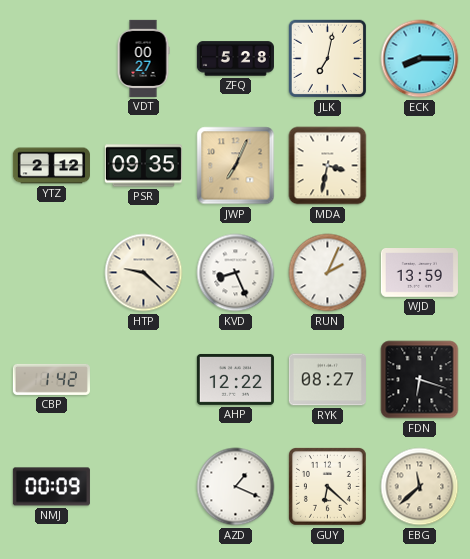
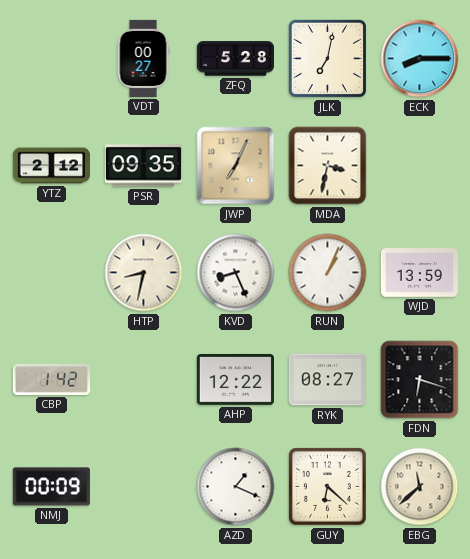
HTP: 9:22 -> 8:32
RUN: 2:04 -> 1:04
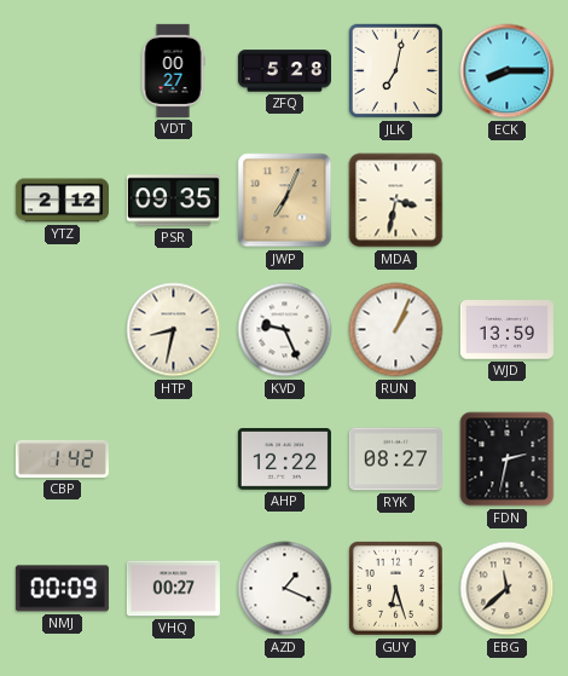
KVD: 8:26 -> 9:26
FDN: 6:18 -> 2:32
VHQ: none -> 00:27
GUY: 6:22 -> 6:27
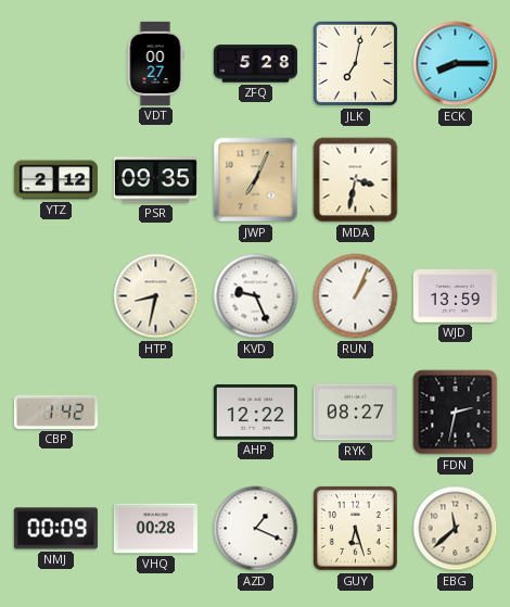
VHQ: 00:27 -> 00:28
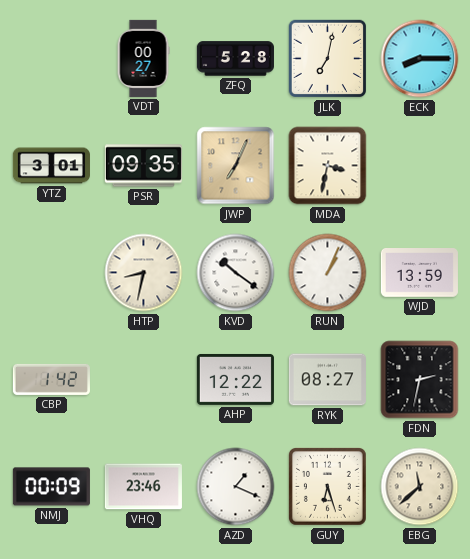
YTZ: 2:12 -> 3:01
KVD: 9:26 -> 10:21
VHQ: 00:28 -> 23:46
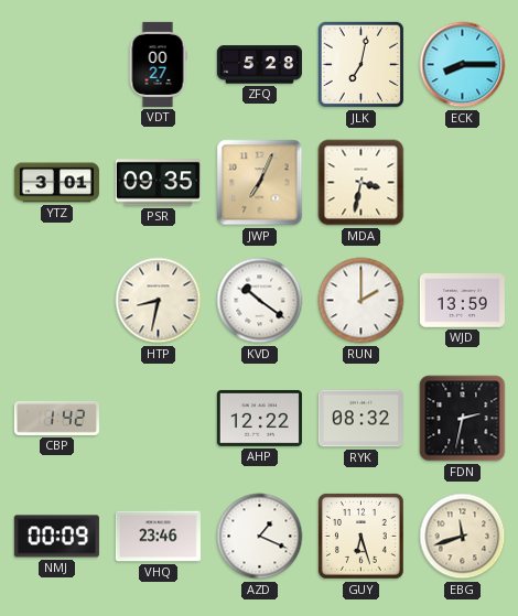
RUN: 1:04 -> 2:00
RYK: 08:27 -> 08:32
EBG: 11:38 -> 11:42
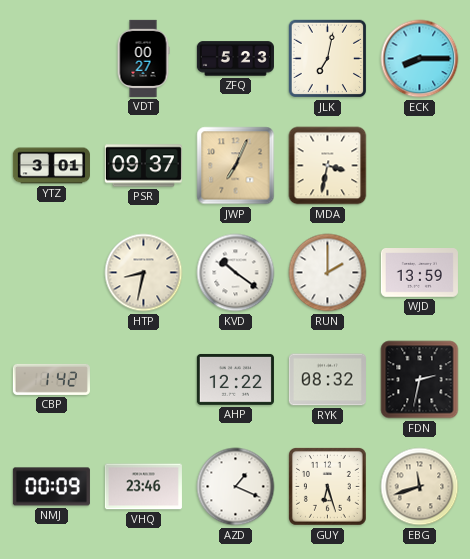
ZFQ: 5:28 -> 5:23
PSR: 09:35 -> 09:37
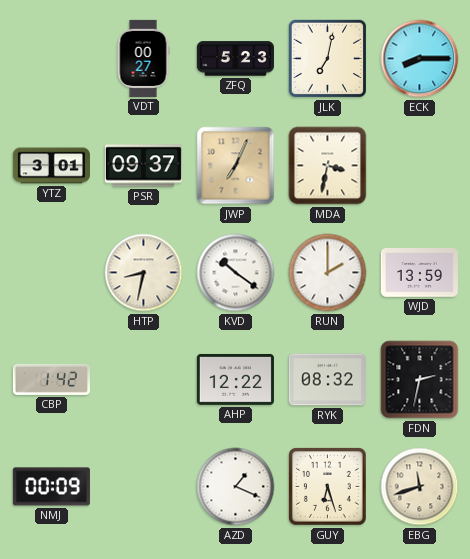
VHQ: 23:46 -> none
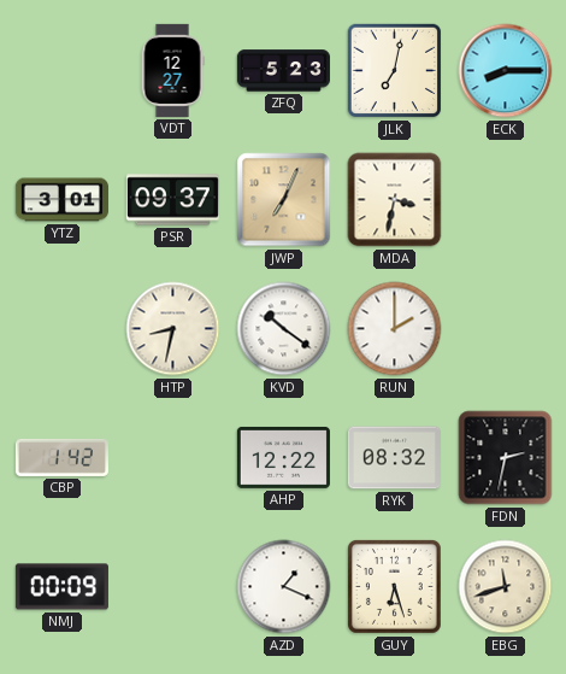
VDT: 00:27 -> 12:27
WJD: 13:59 -> none
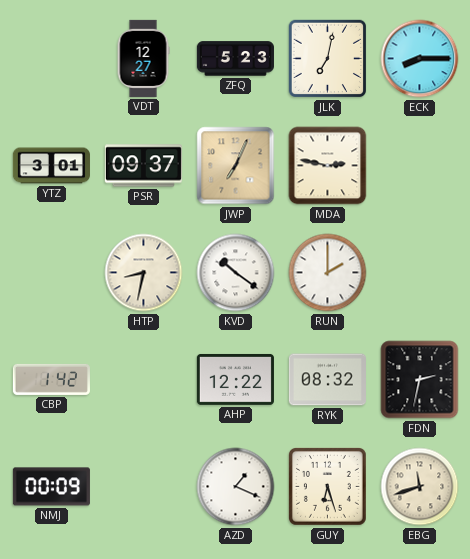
MDA: 3:32 -> 2:47
